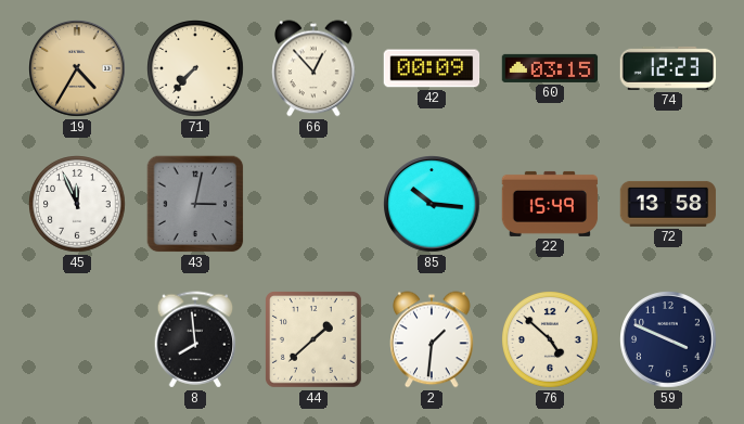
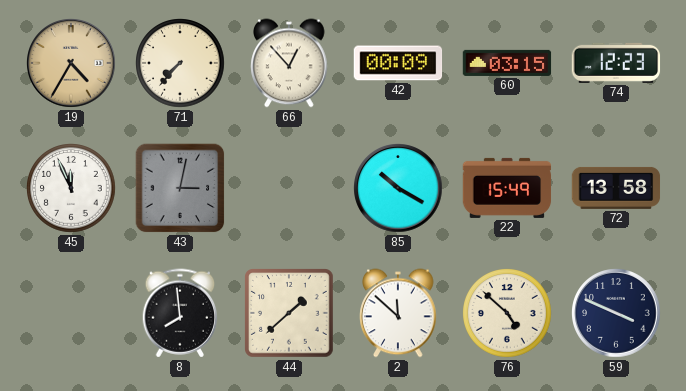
85: 10:16 -> 10:20
2: 1:31 -> 11:52
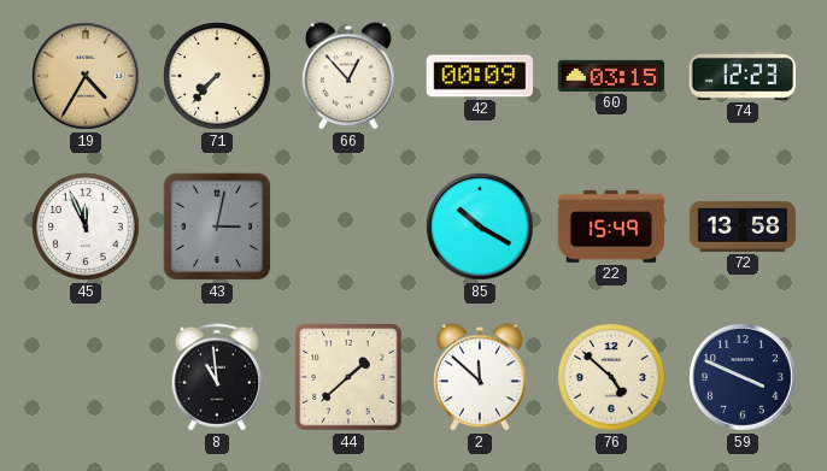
8: 7:59 -> 10:59
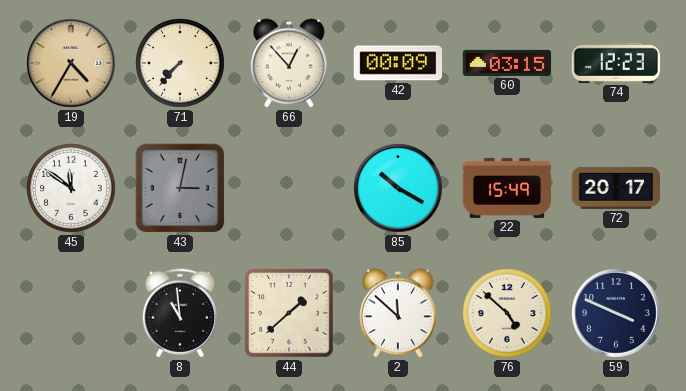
45: 11:56 -> 11:51
72: 13:58 -> 20:17
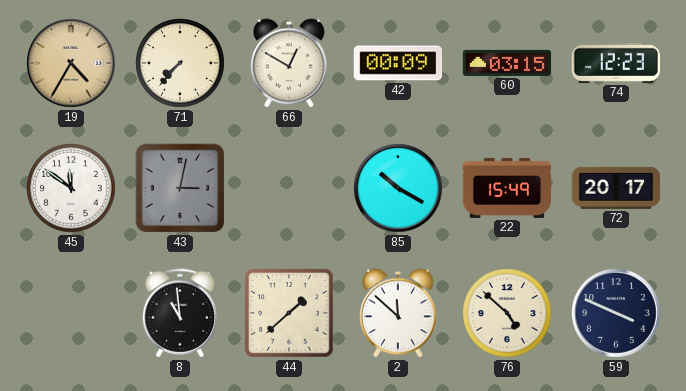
66: 12:53 -> 12:50
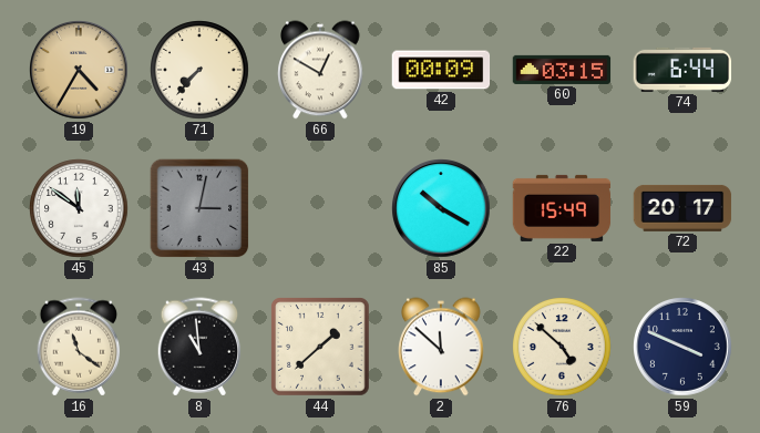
74: 12:23 -> 6:44
16: none -> 11:21
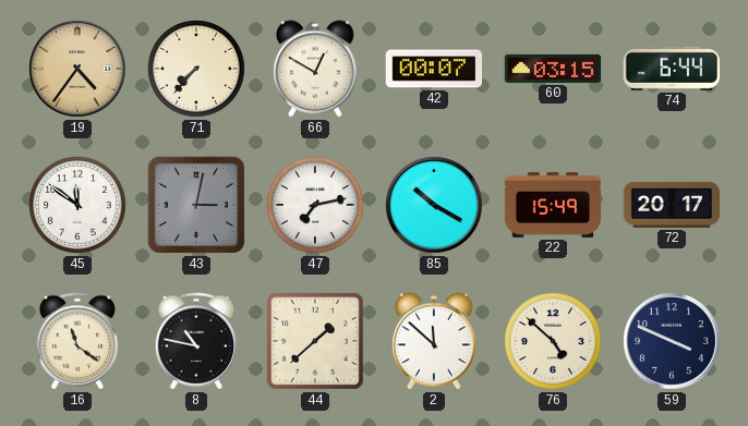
19: 4:35 -> 4:36
42: 00:09 -> 00:07
47: none -> 7:13
8: 10:59 -> 10:47
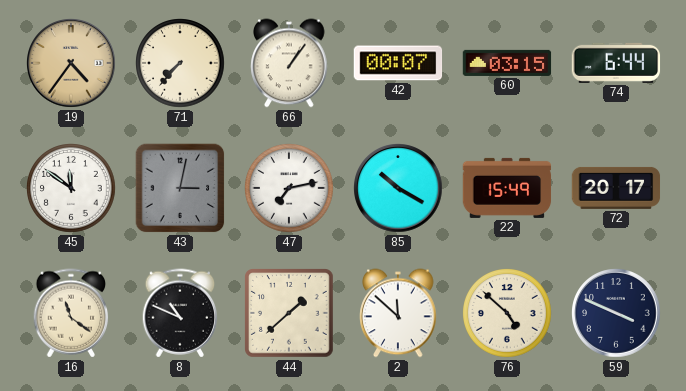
66: 12:50 -> 1:06
8: 10:47 -> 10:49
